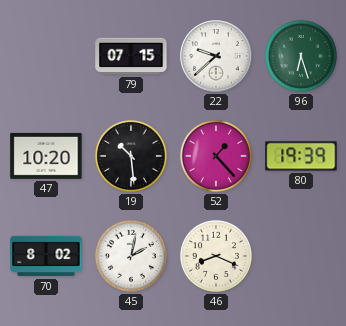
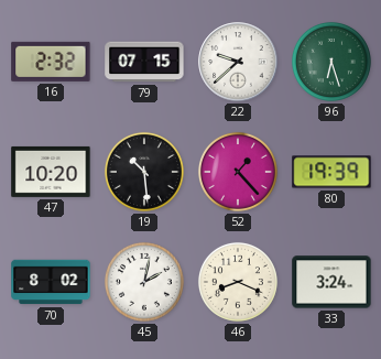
16: none -> 2:32
33: none -> 3:24
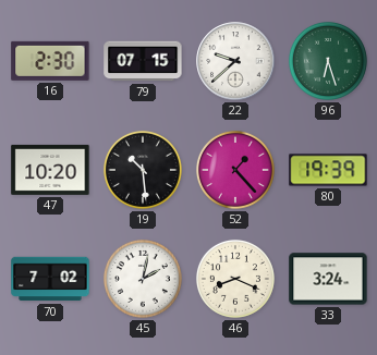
16: 2:32 -> 2:30
70: 8:02 -> 7:02
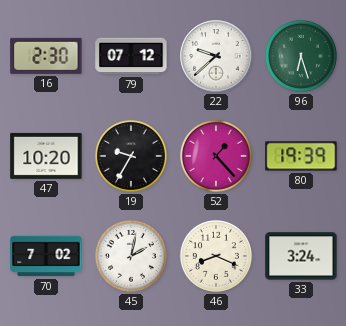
79: 07:15 -> 07:12
19: 10:29 -> 9:35
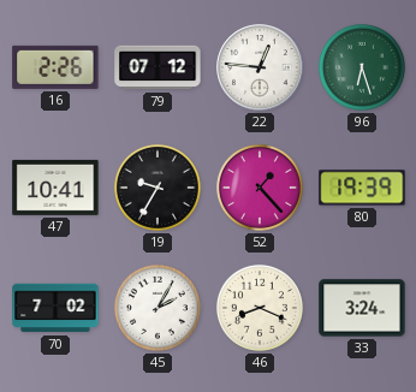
16: 2:30 -> 2:26
22: 9:38 -> 12:46
47: 10:20 -> 10:41
45: 2:02 -> 2:05
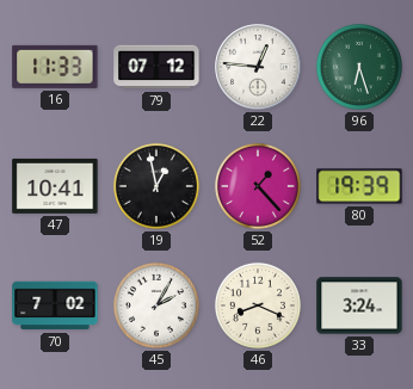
16: 2:26 -> 11:33
19: 9:35 -> 12:58
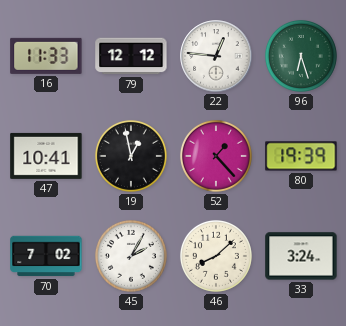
79: 07:12 -> 12:12
46: 8:19 -> 8:08
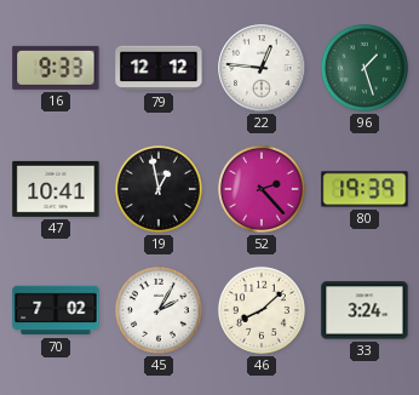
16: 11:33 -> 9:33
96: 6:27 -> 1:27
52: 1:23 -> 2:23
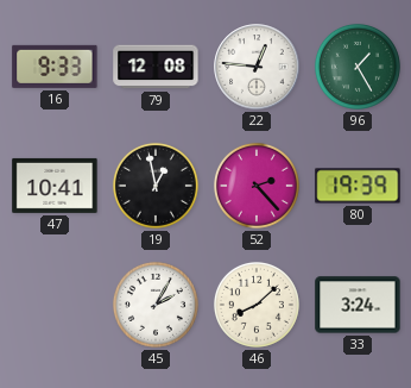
79: 12:12 -> 12:08
96: 1:27 -> 1:25
70: 7:02 -> none
